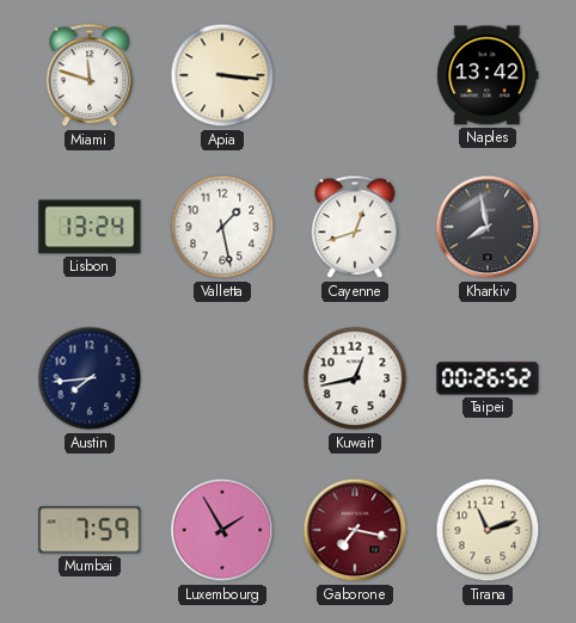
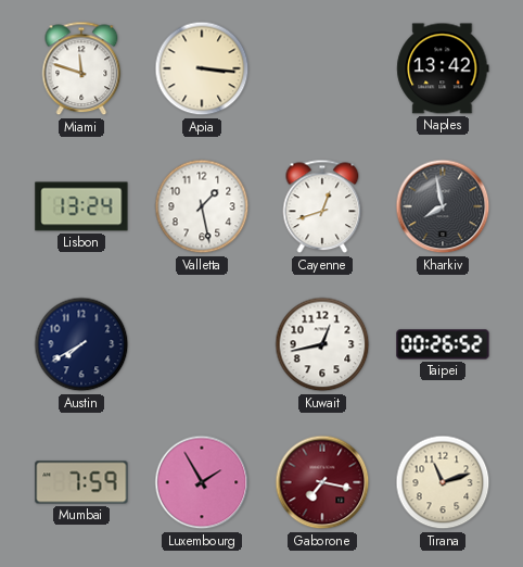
Austin: 7:44 -> 7:40
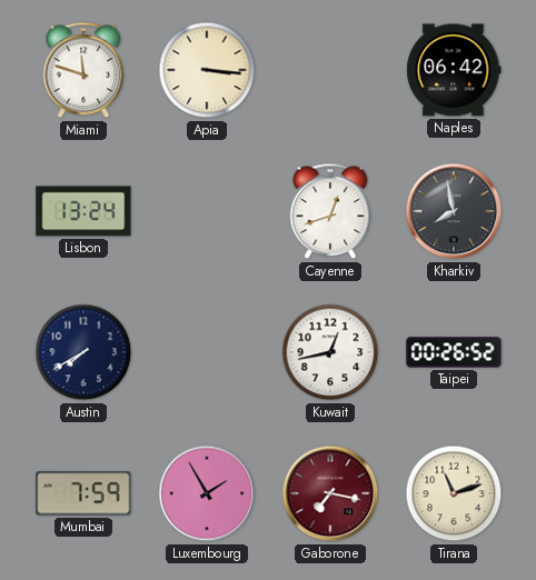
Naples: 13:42 -> 06:42
Valletta: 1:28 -> none
